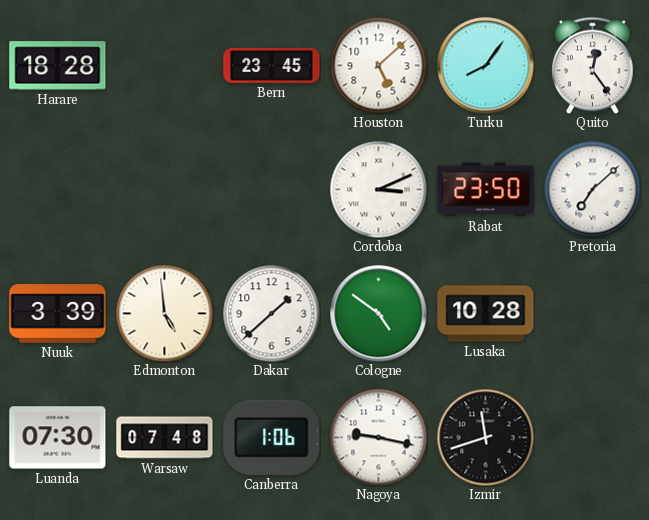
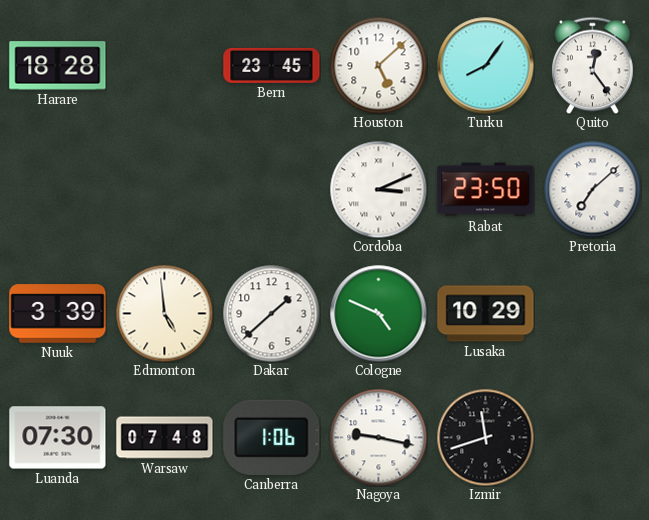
Cologne: 4:51 -> 4:49
Lusaka: 10:28 -> 10:29
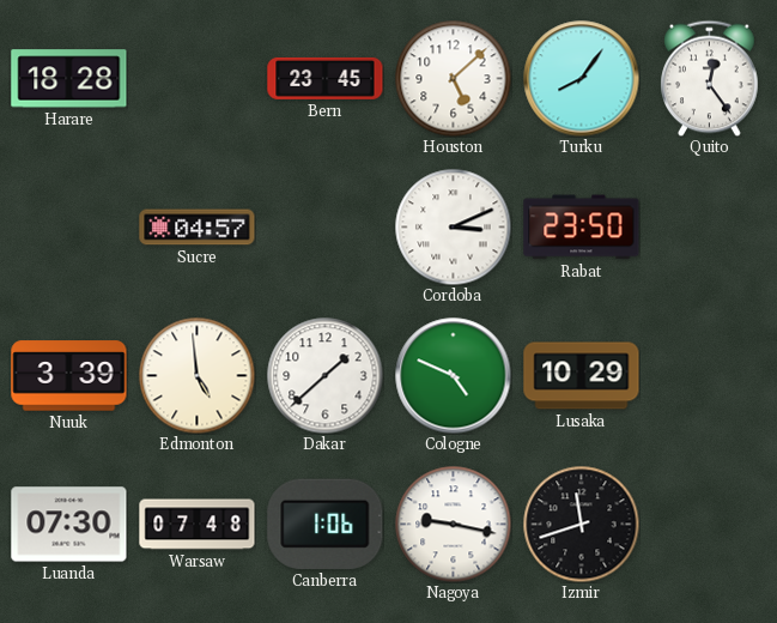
Sucre: none -> 04:57
Pretoria: 7:08 -> none
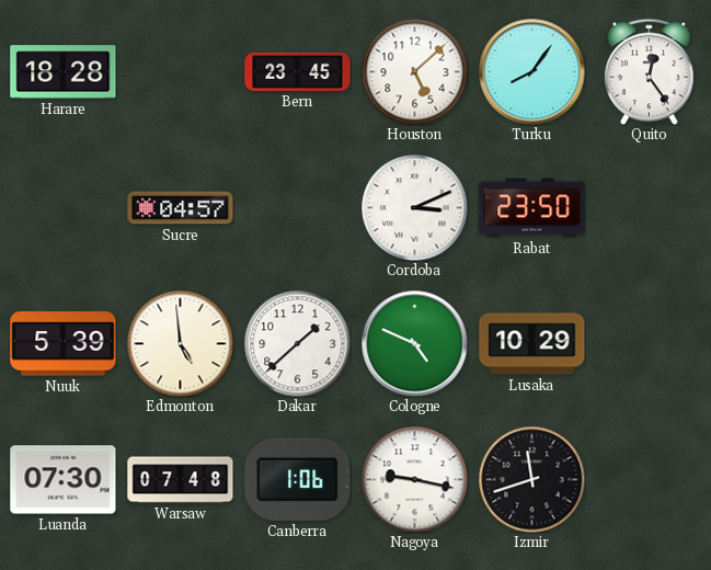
Nuuk: 3:39 -> 5:39
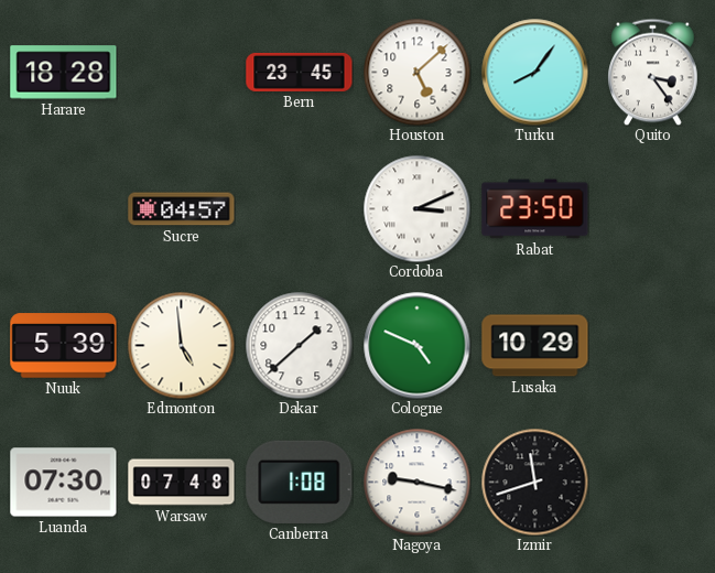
Quito: 12:24 -> 3:24
Canberra: 1:06 -> 1:08
